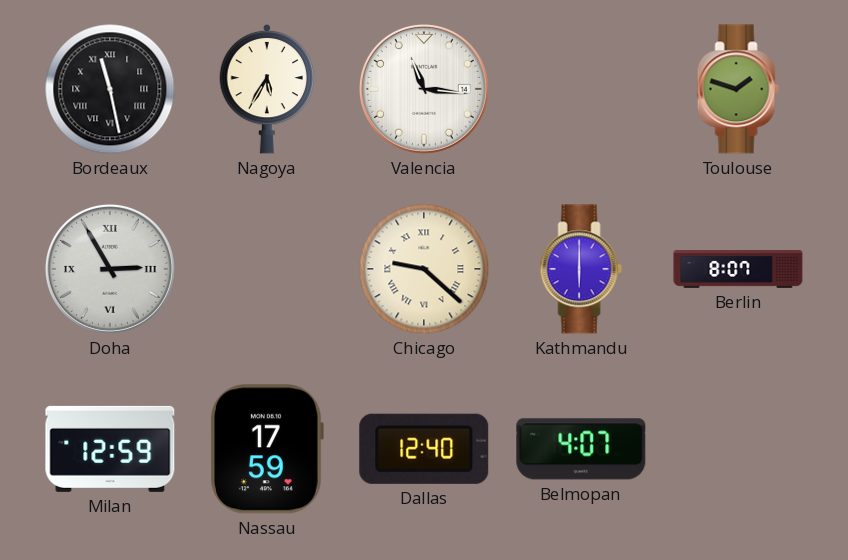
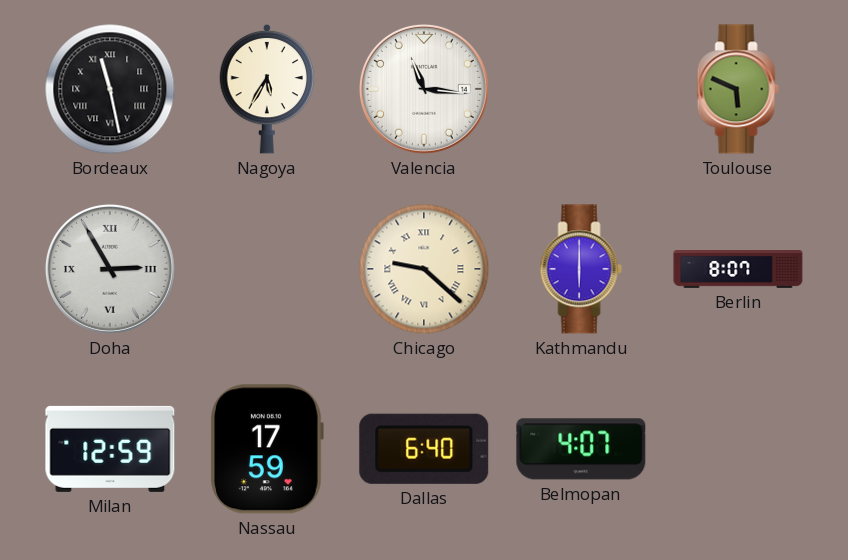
Toulouse: 1:48 -> 5:49
Dallas: 12:40 -> 6:40
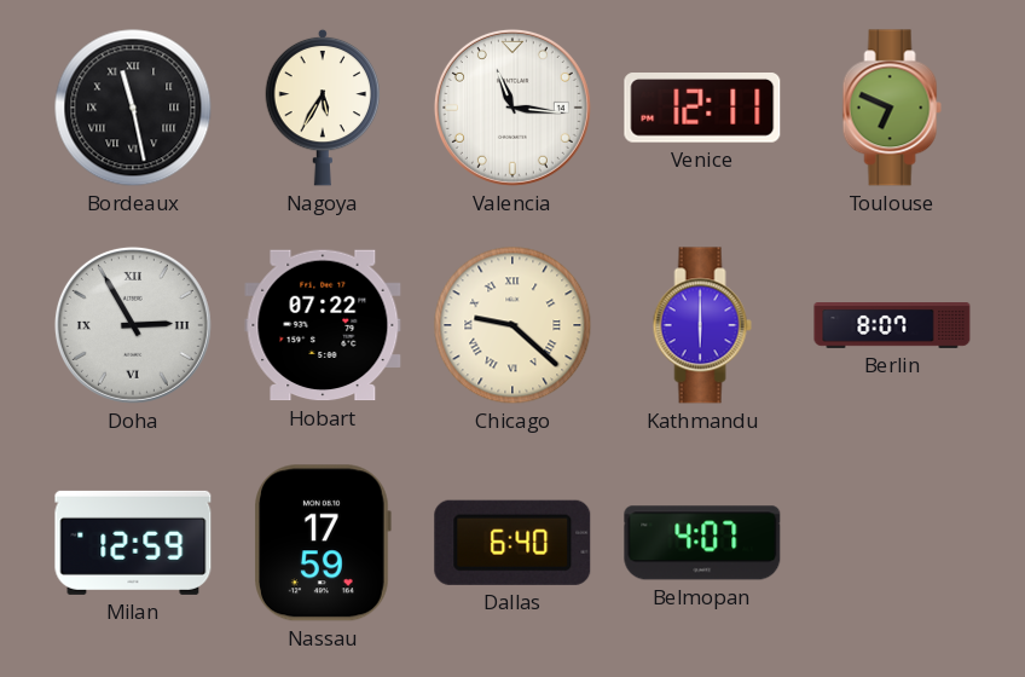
Venice: none -> 12:11
Toulouse: 5:49 -> 6:49
Hobart: none -> 07:22
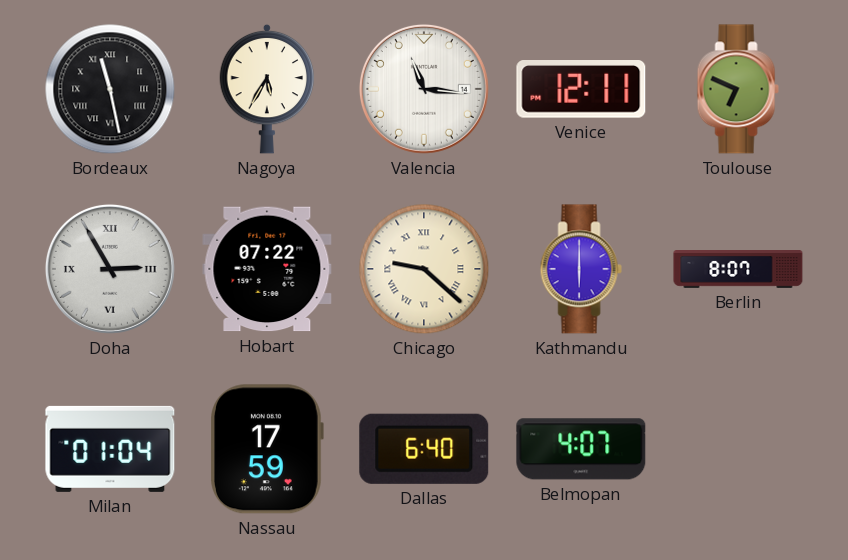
Milan: 12:59 -> 01:04
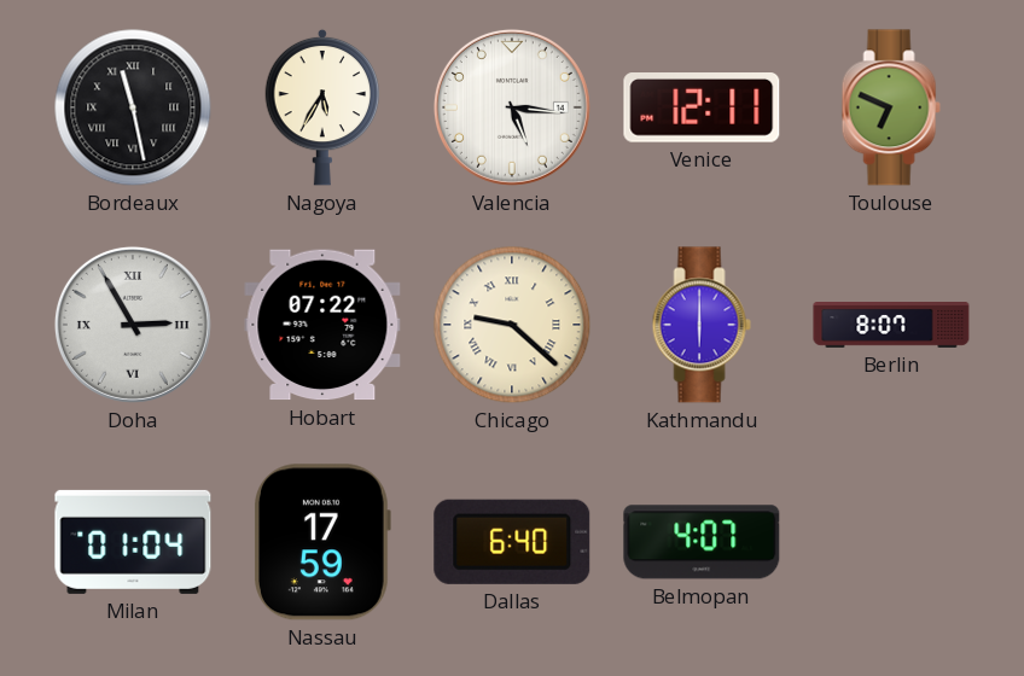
Valencia: 11:16 -> 5:16
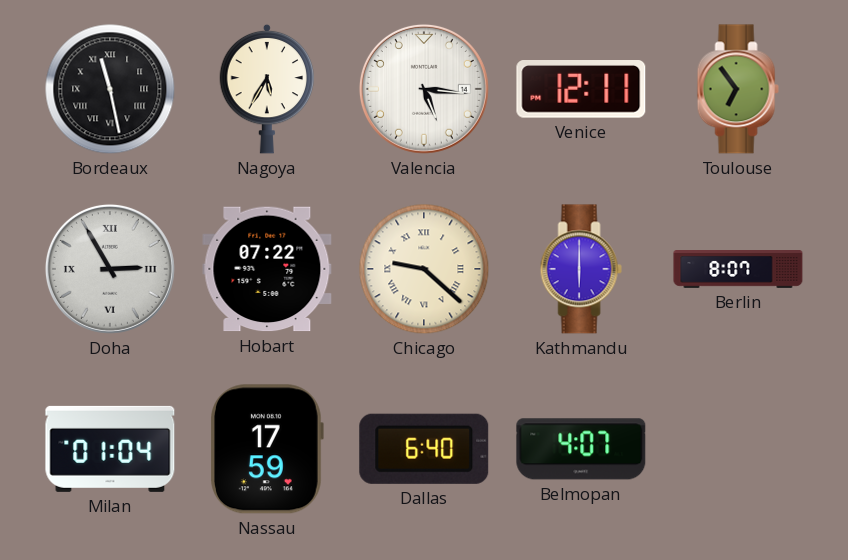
Toulouse: 6:49 -> 6:54
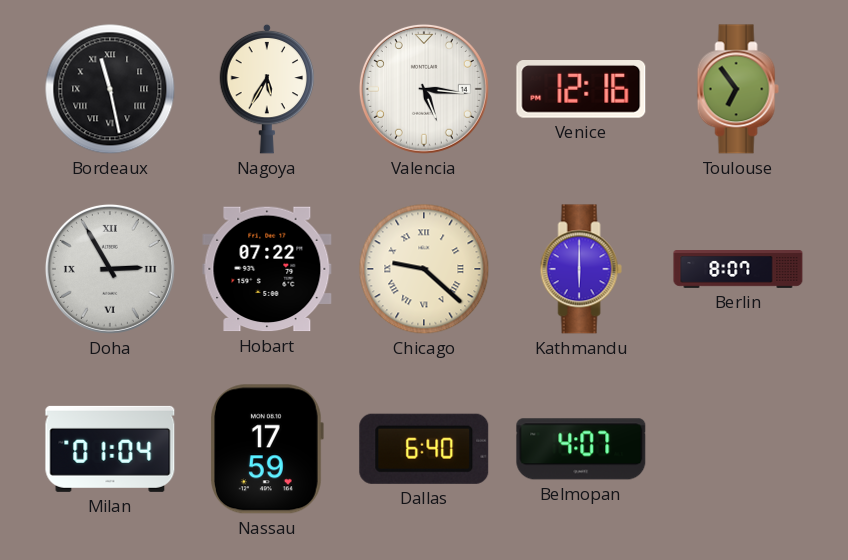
Venice: 12:11 -> 12:16
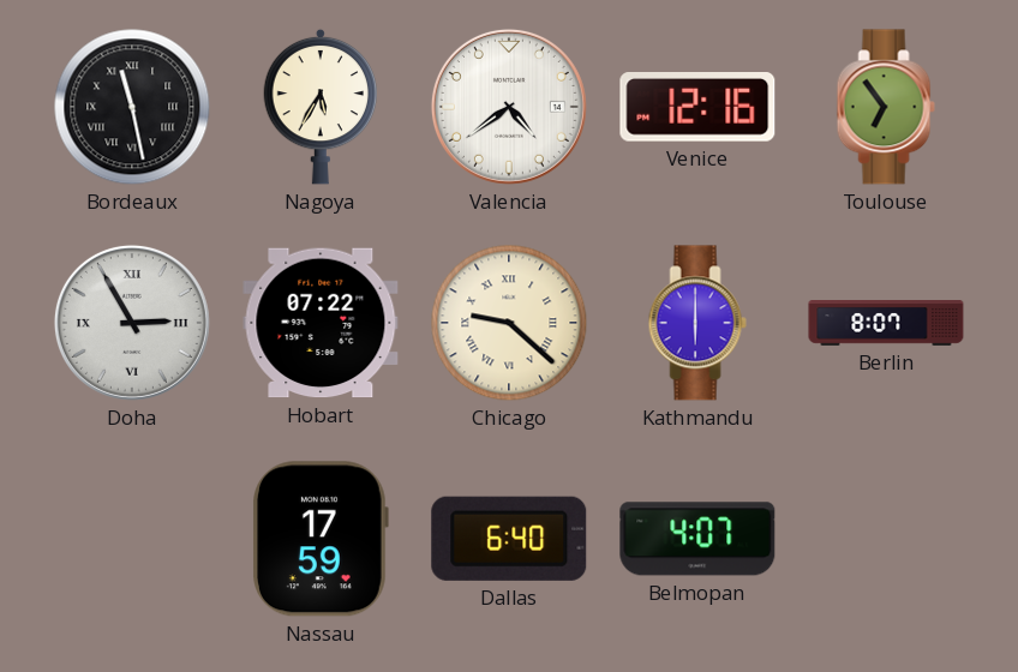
Valencia: 5:16 -> 4:39
Milan: 01:04 -> none
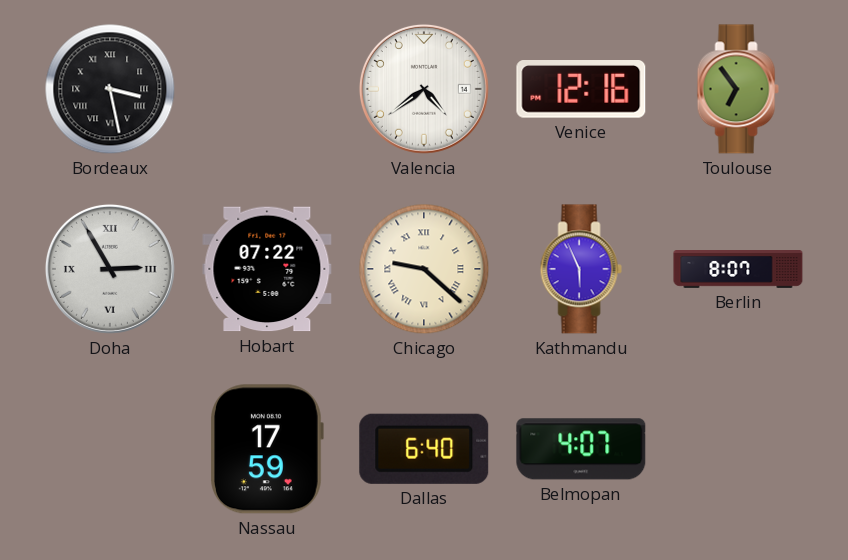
Bordeaux: 11:28 -> 3:28
Nagoya: 5:35 -> none
Kathmandu: 6:00 -> 5:56
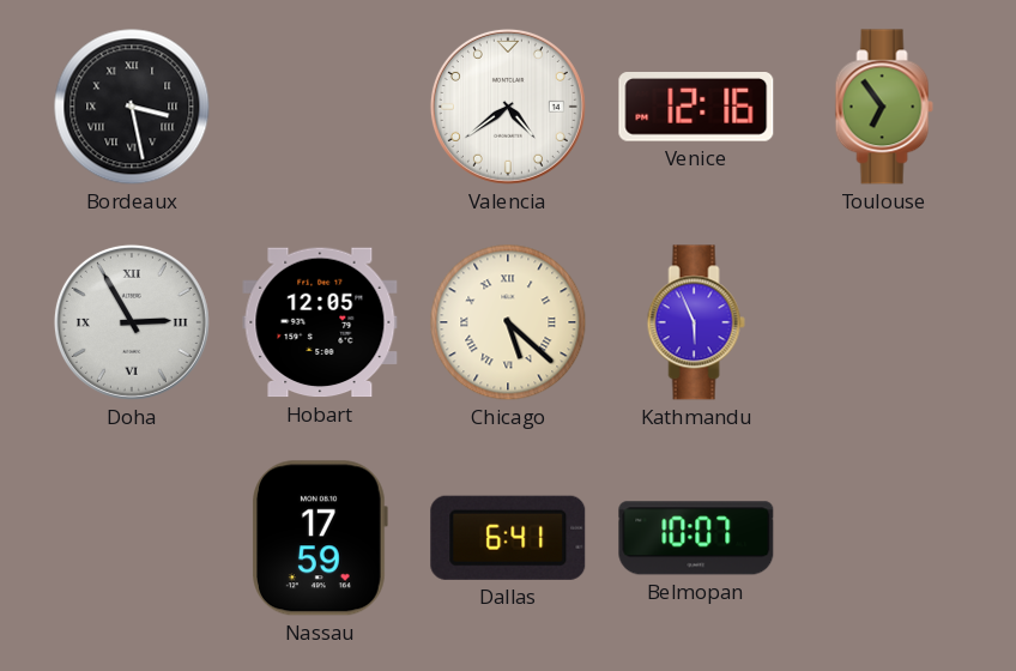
Hobart: 07:22 -> 12:05
Chicago: 9:22 -> 5:22
Berlin: 8:07 -> none
Dallas: 6:40 -> 6:41
Belmopan: 4:07 -> 10:07
